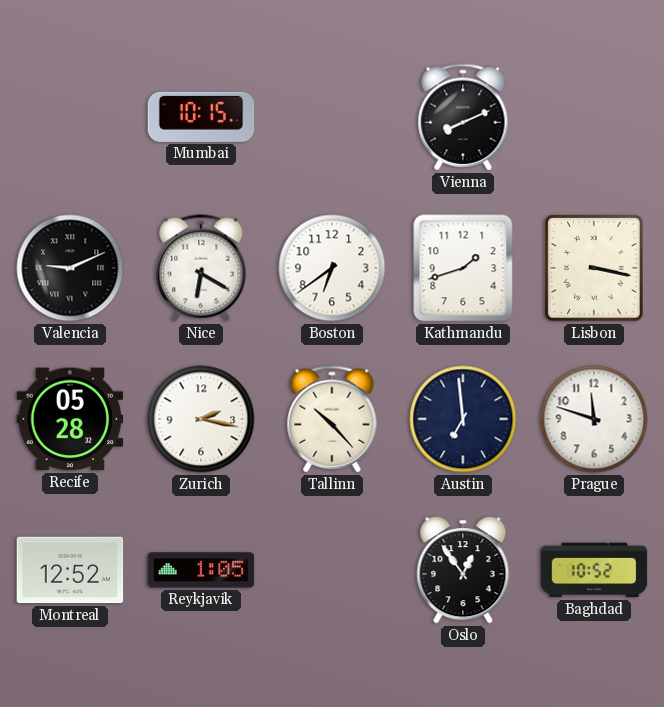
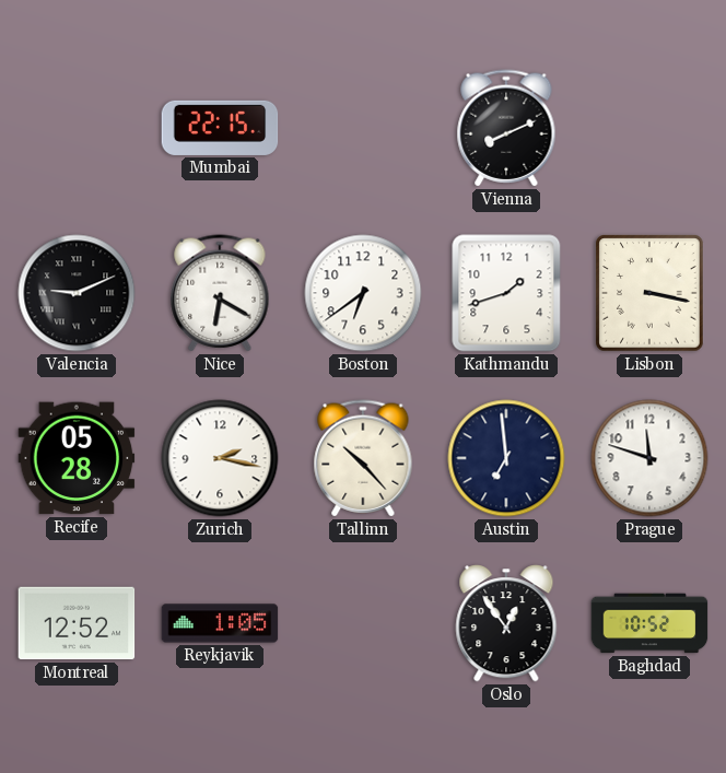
Mumbai: 10:15 -> 22:15
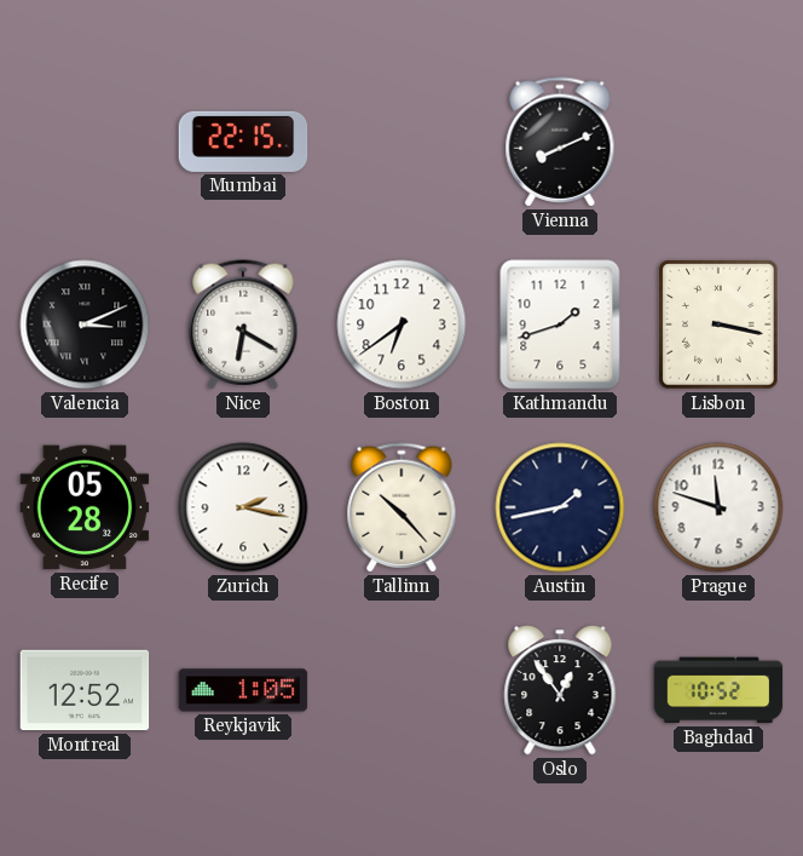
Valencia: 9:11 -> 3:11
Austin: 6:59 -> 1:43
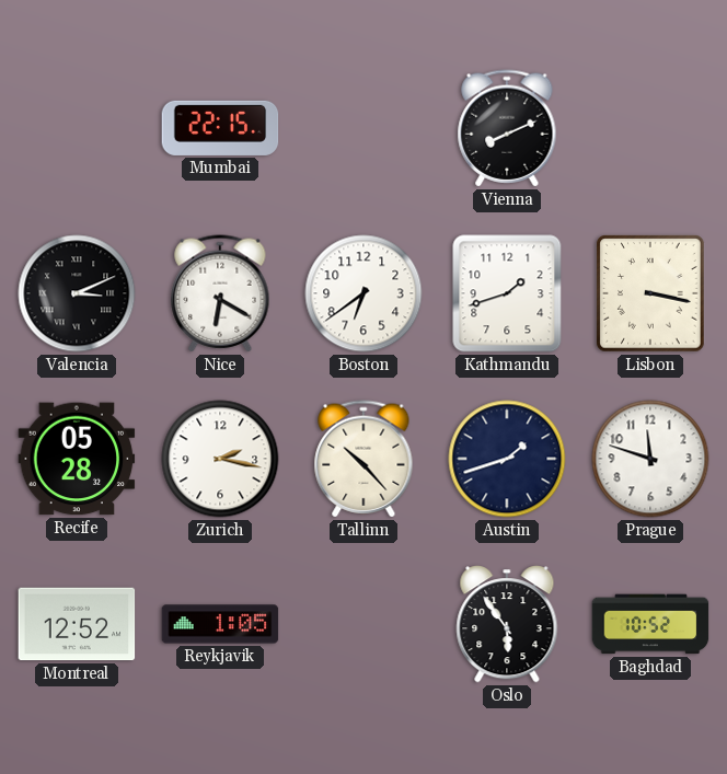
Austin: 1:43 -> 1:42
Oslo: 12:54 -> 5:54
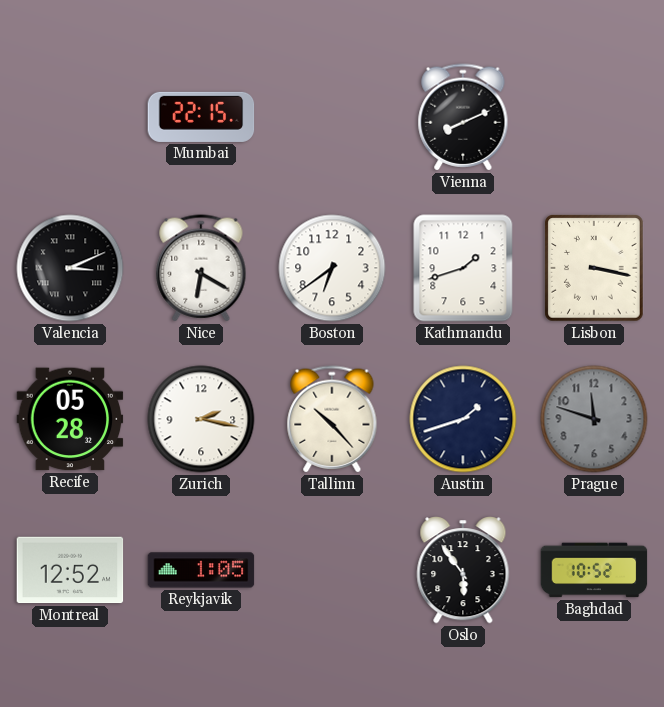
Prague dial: white -> grey
